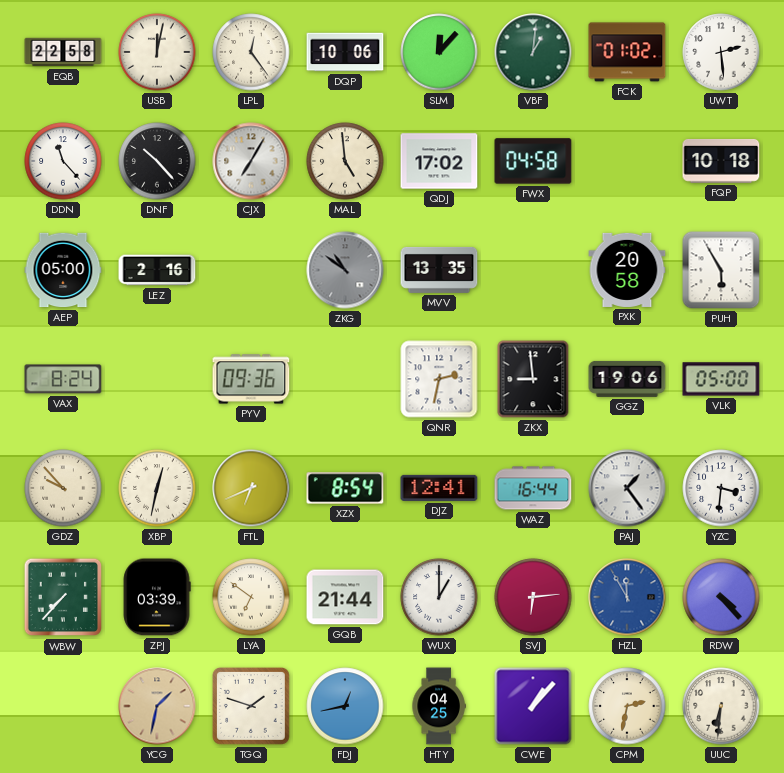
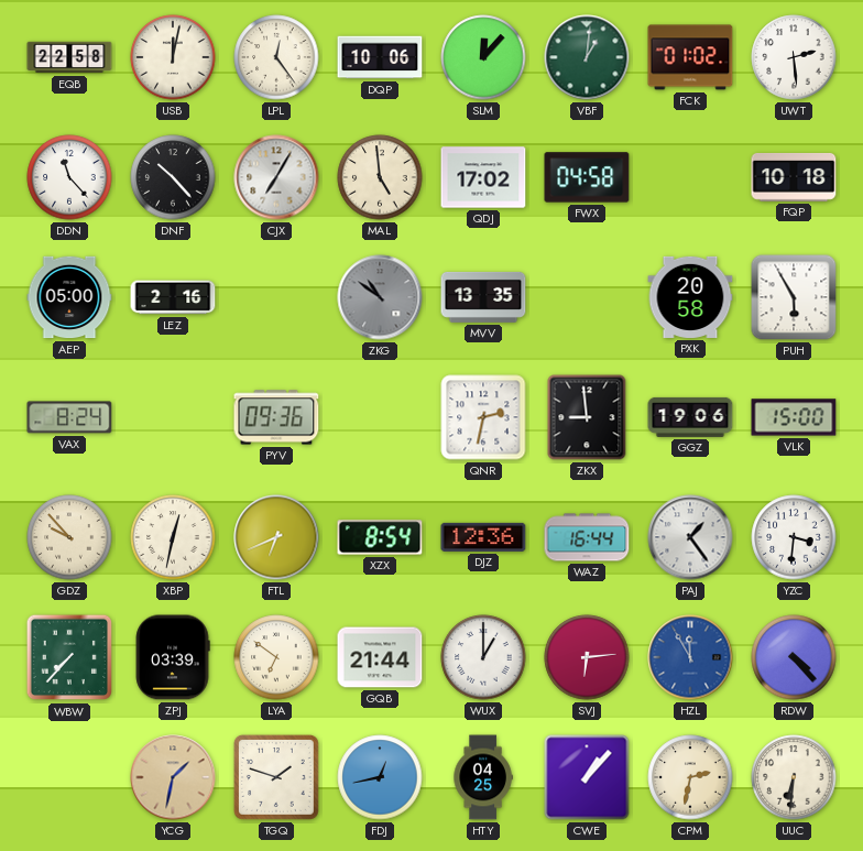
VLK: 05:00 -> 15:00
DJZ: 12:41 -> 12:36
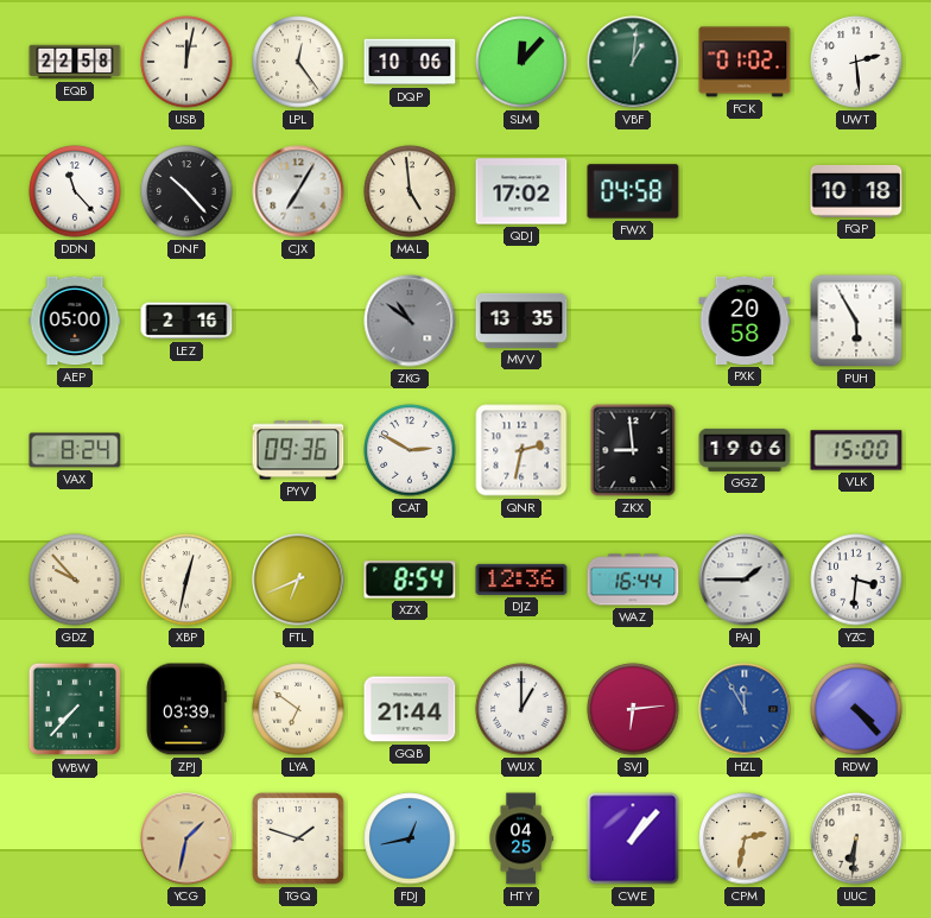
CAT: none -> 2:50
PAJ: 1:24 -> 1:45
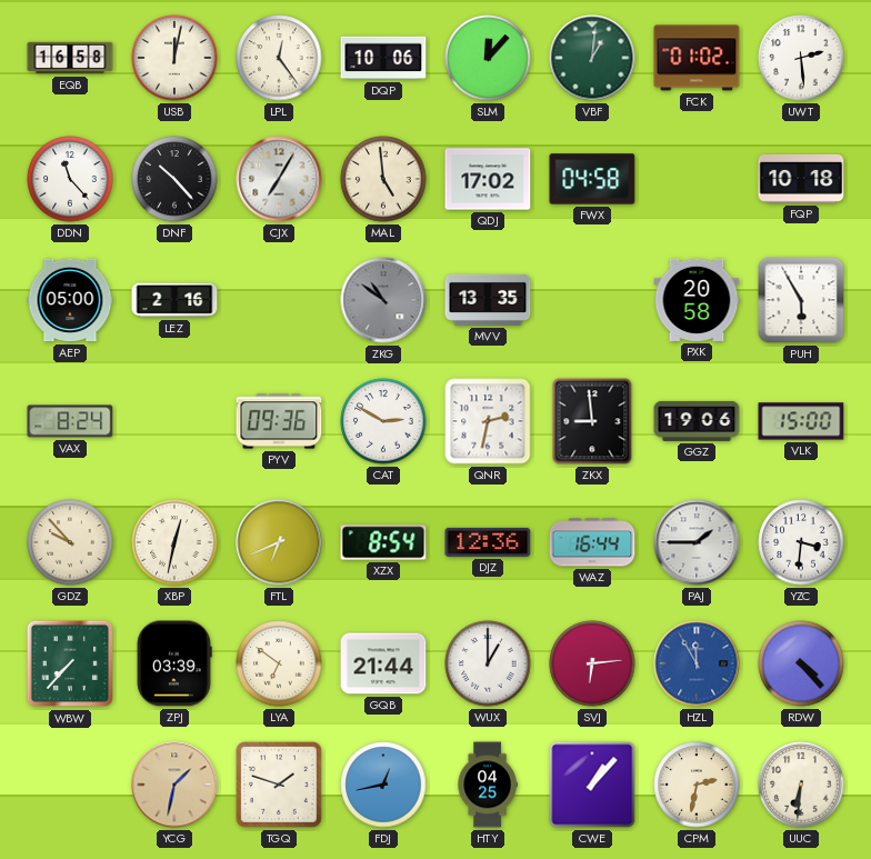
EQB: 22:58 -> 16:58
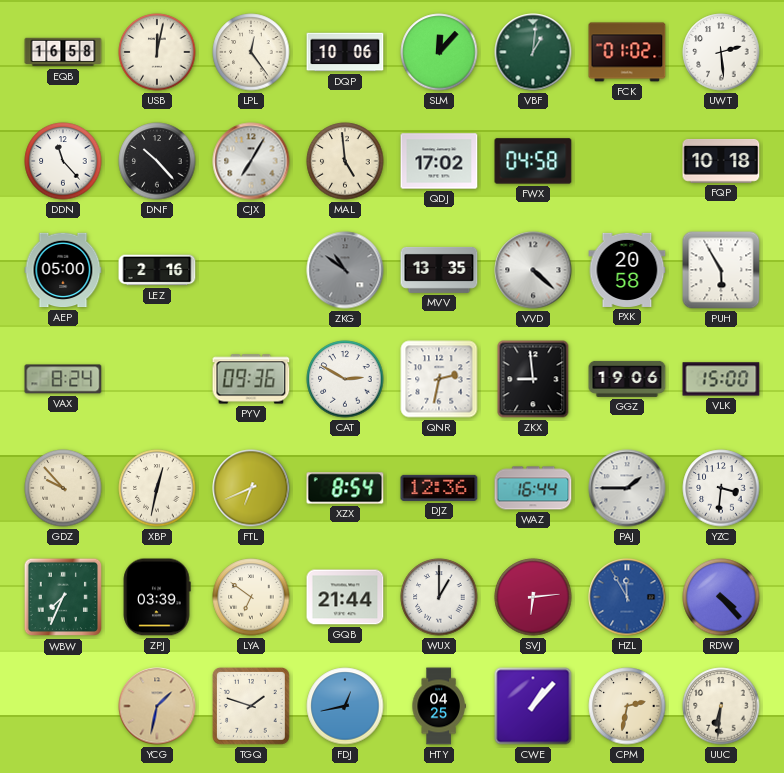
VVD: none -> 4:22
WBW: 7:37 -> 7:34
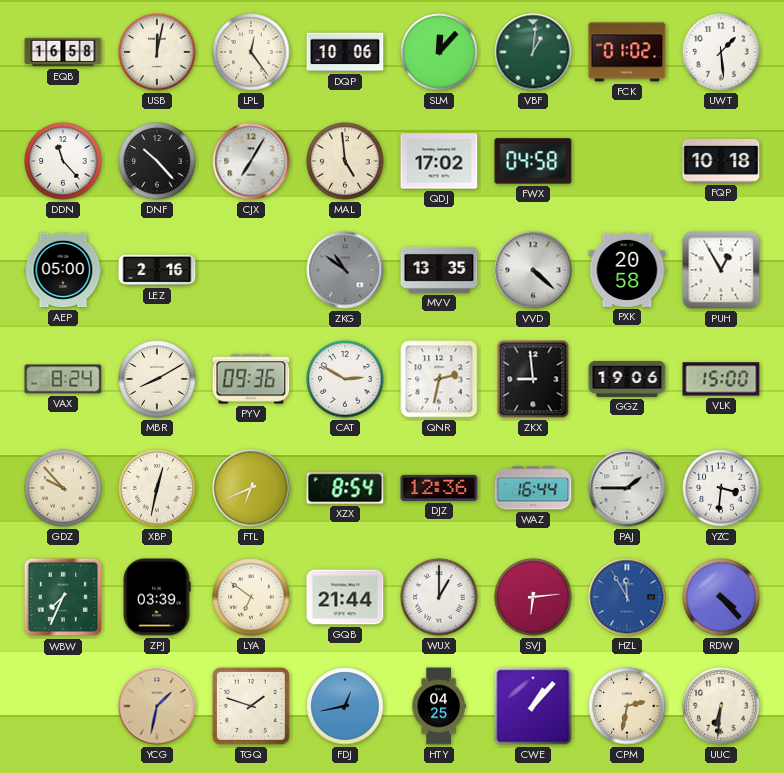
UWT: 2:29 -> 1:29
PUH: 5:55 -> 12:55
MBR: none -> 8:10
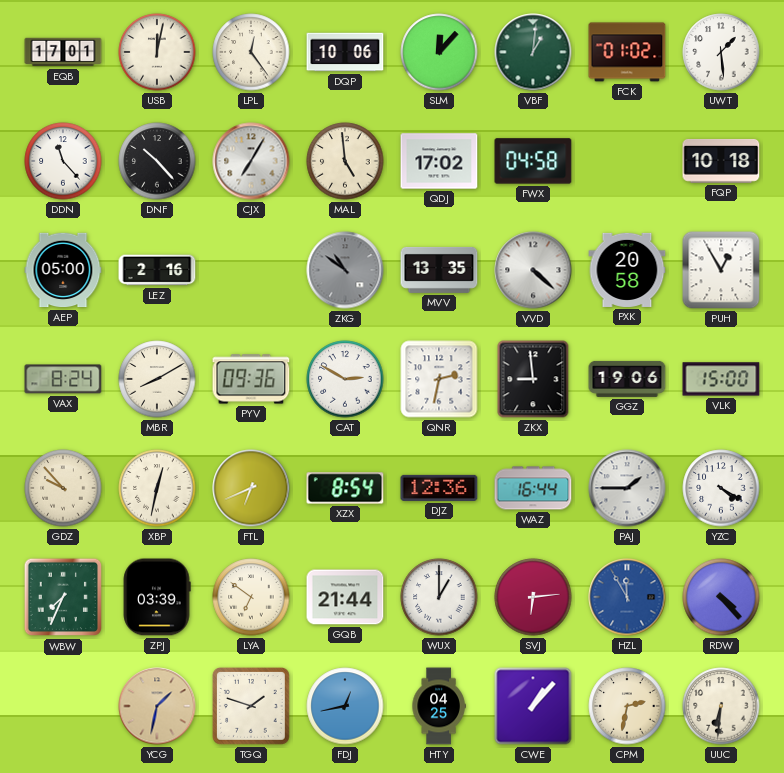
EQB: 16:58 -> 17:01
YZC: 3:31 -> 4:20
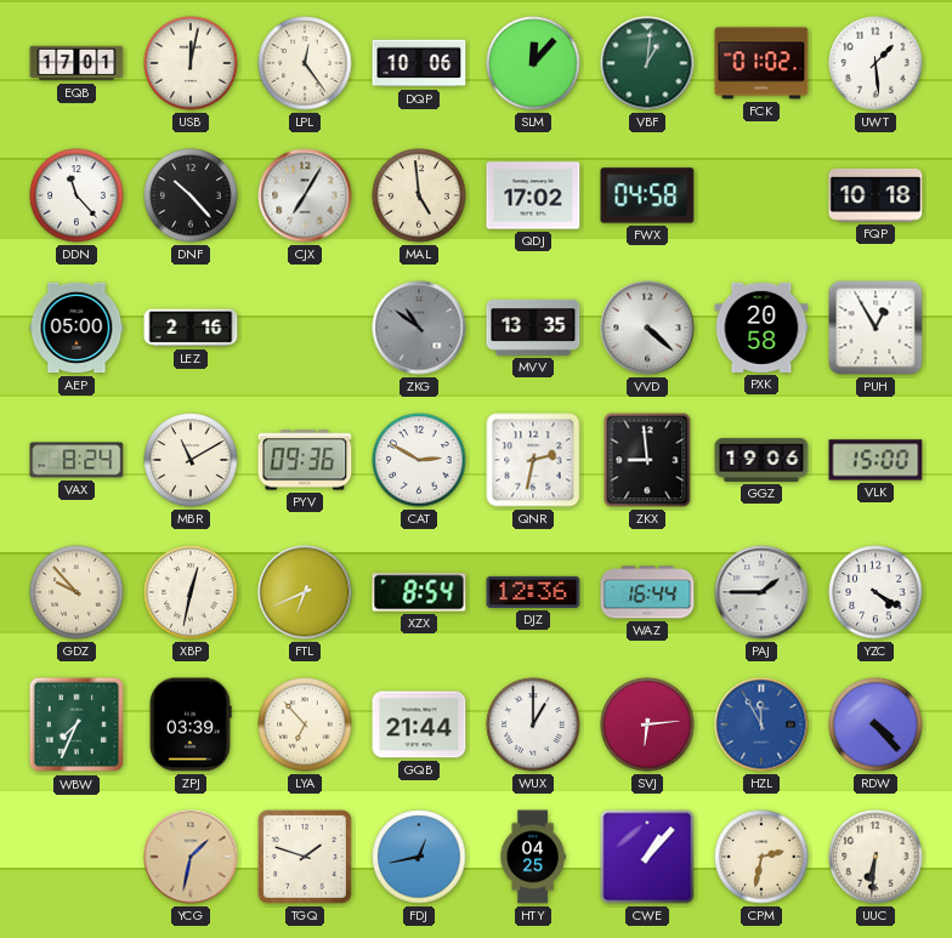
MBR: 8:10 -> 11:10
LYA: 6:51 -> 6:53
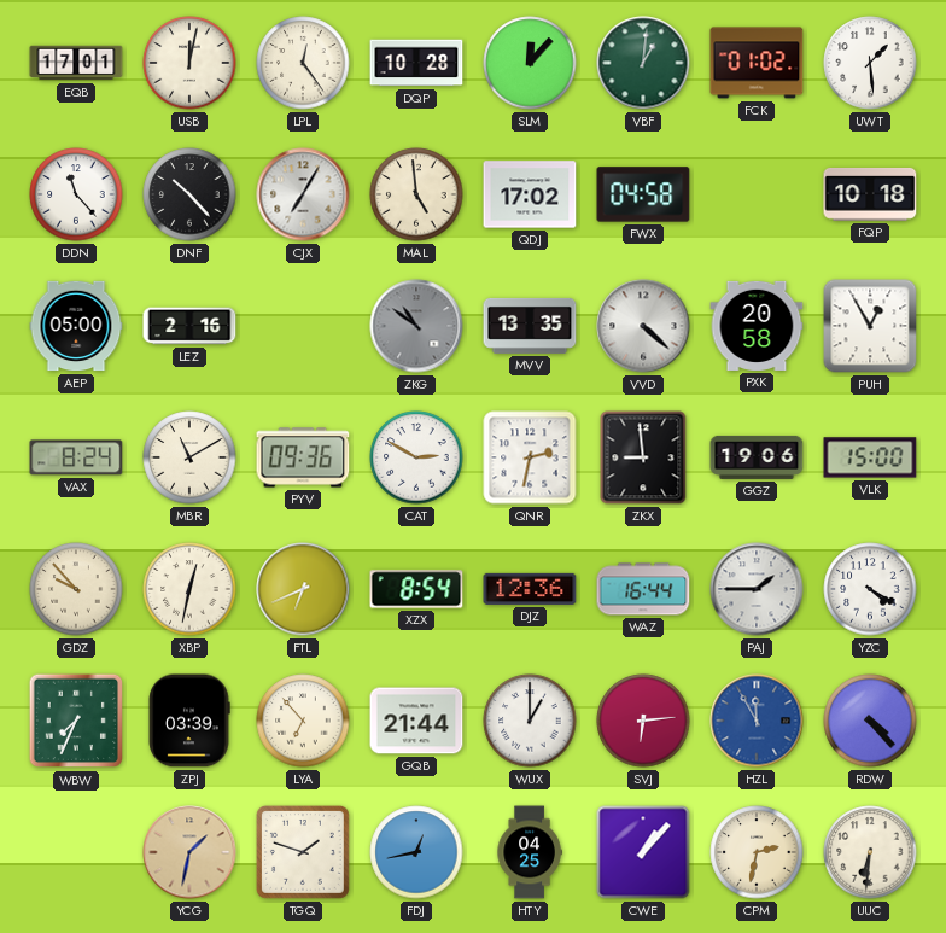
DQP: 10:06 -> 10:28
